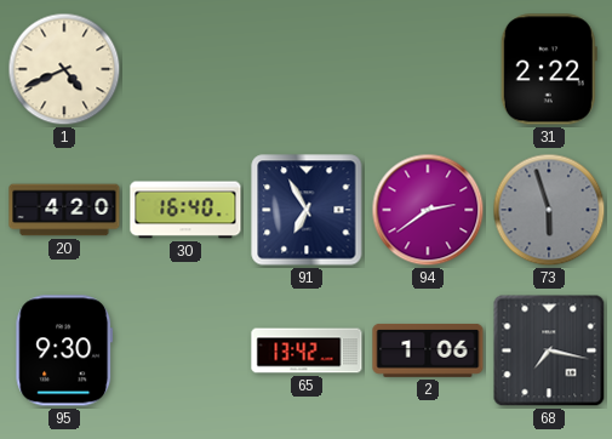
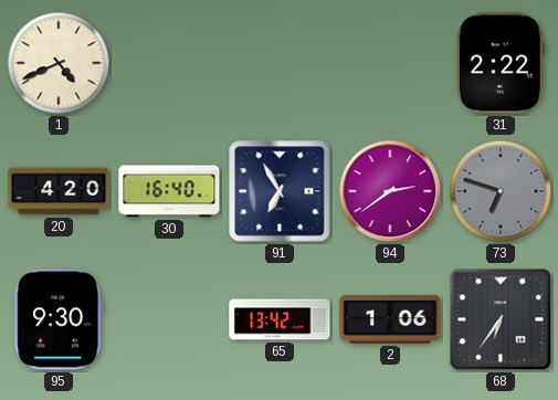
73: 5:57 -> 6:48
68: 7:17 -> 6:36
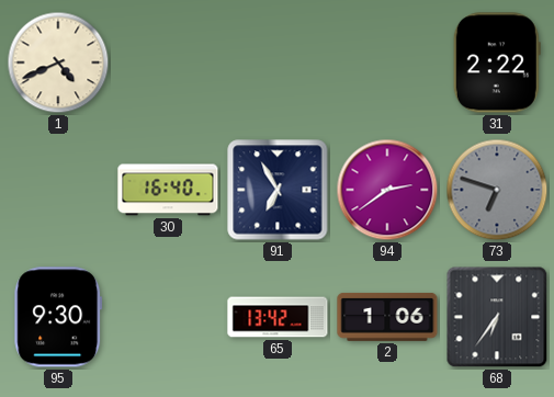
20: 4:20 -> none
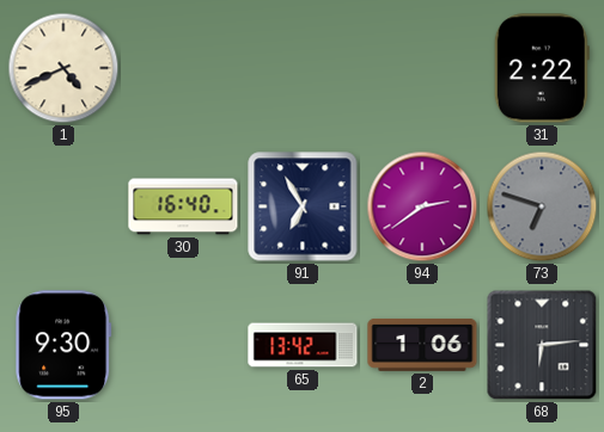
68: 6:36 -> 6:14
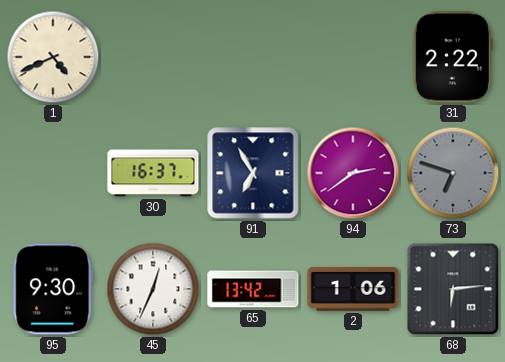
30: 16:40 -> 16:37
45: none -> 12:34
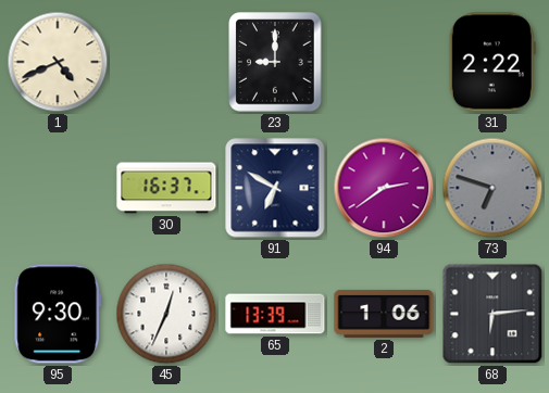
23: none -> 9:00
91: 6:55 -> 6:50
65: 13:42 -> 13:39
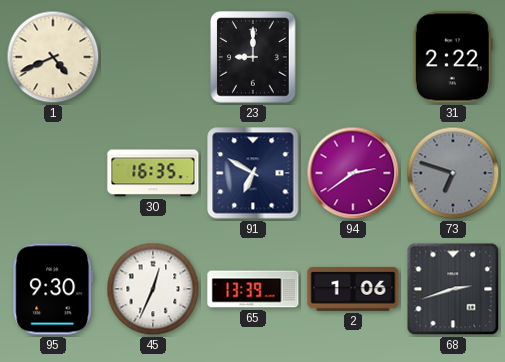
30: 16:37 -> 16:35
68: 6:14 -> 2:42
